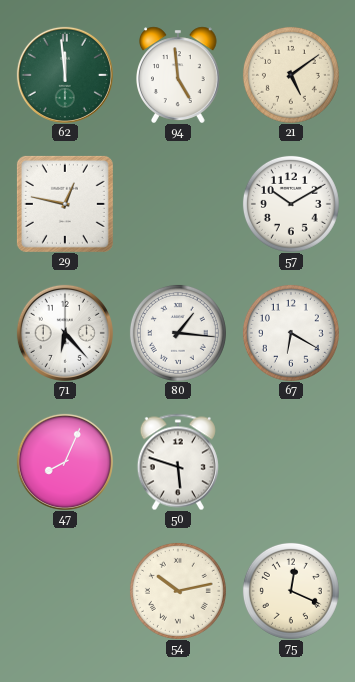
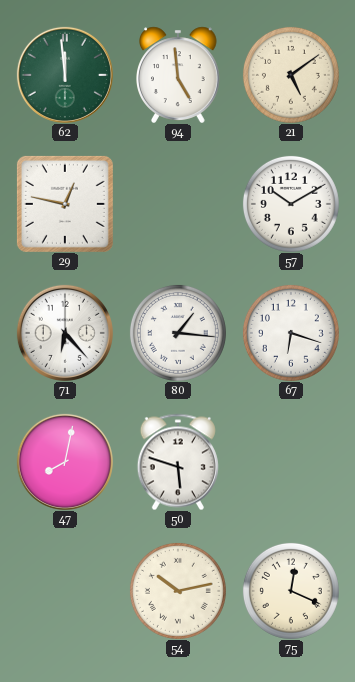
67: 6:20 -> 6:18
47: 8:04 -> 8:02
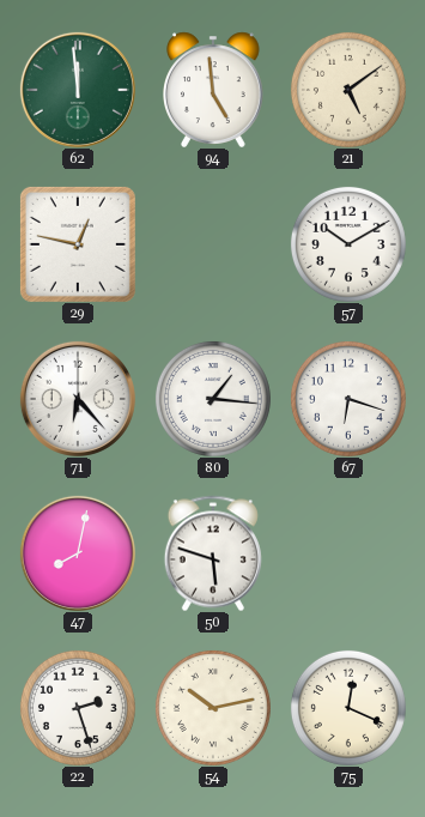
22: none -> 2:27
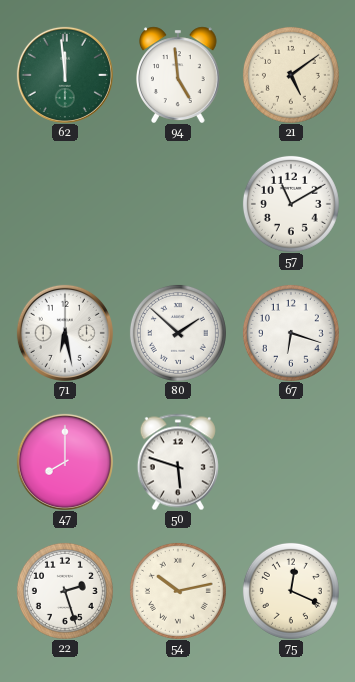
29: 12:47 -> none
57: 10:10 -> 11:10
71: 6:23 -> 6:28
80: 1:16 -> 1:52
47: 8:02 -> 8:00
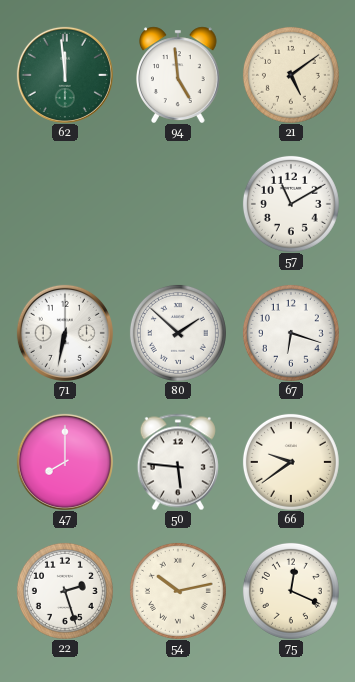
71: 6:28 -> 6:32
50: 5:48 -> 5:46
66: none -> 9:39
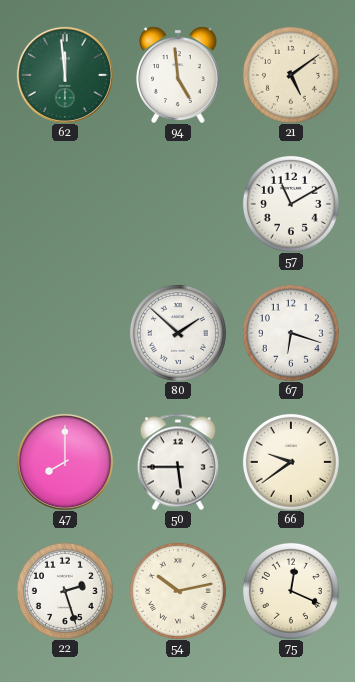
71: 6:32 -> none
50: 5:46 -> 5:45
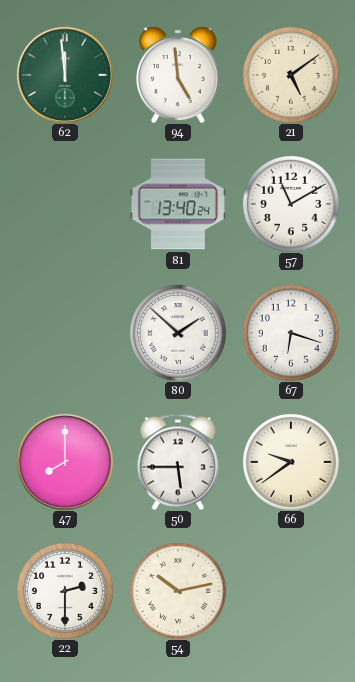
81: none -> 13:40
22: 2:27 -> 2:30
75: 12:19 -> none
